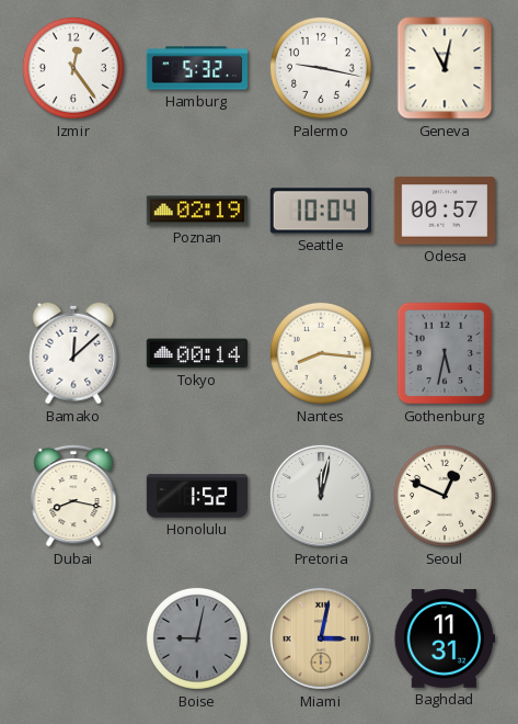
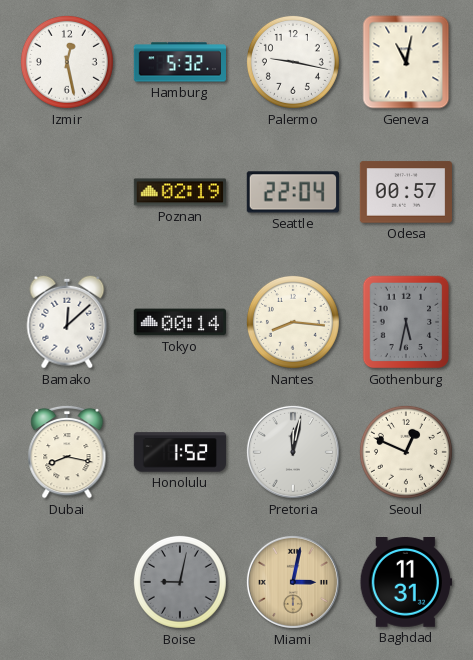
Izmir: 12:24 -> 12:28
Seattle: 10:04 -> 22:04
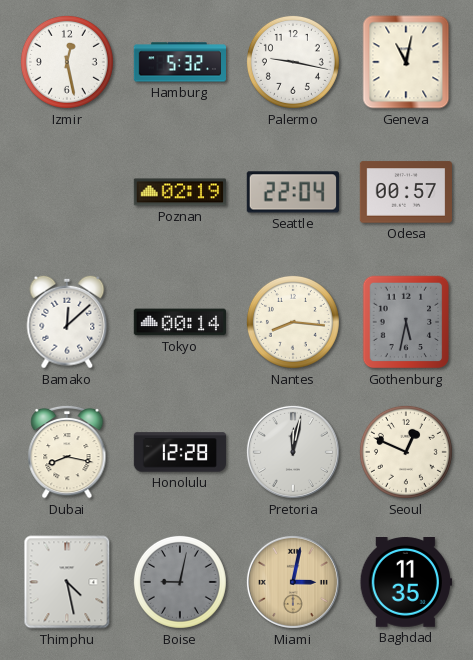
Honolulu: 1:52 -> 12:28
Thimphu: none -> 4:28
Baghdad: 11:31 -> 11:35
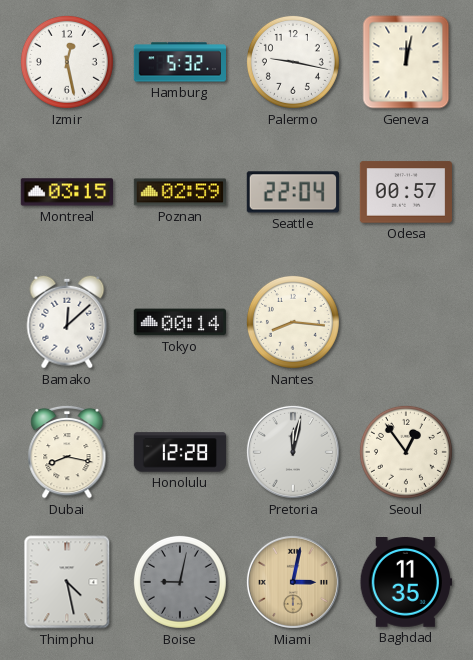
Geneva: 11:02 -> 12:02
Montreal: none -> 03:15
Poznan: 02:19 -> 02:59
Gothenburg: 5:32 -> none
Seoul: 12:49 -> 12:54
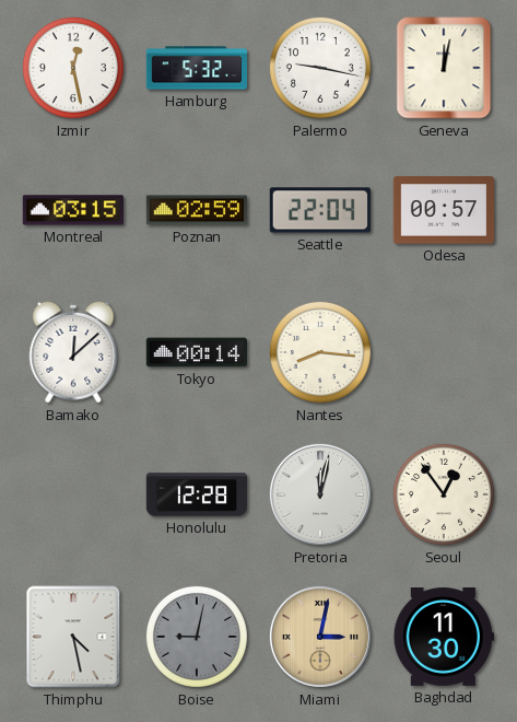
Dubai: 8:17 -> none
Baghdad: 11:35 -> 11:30
